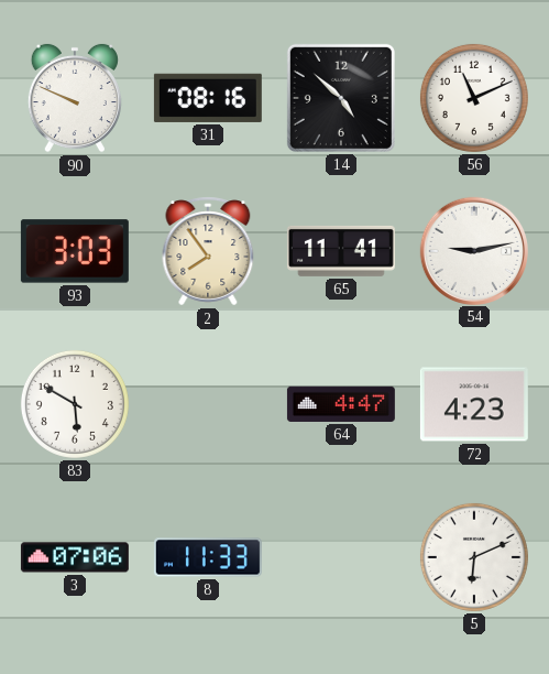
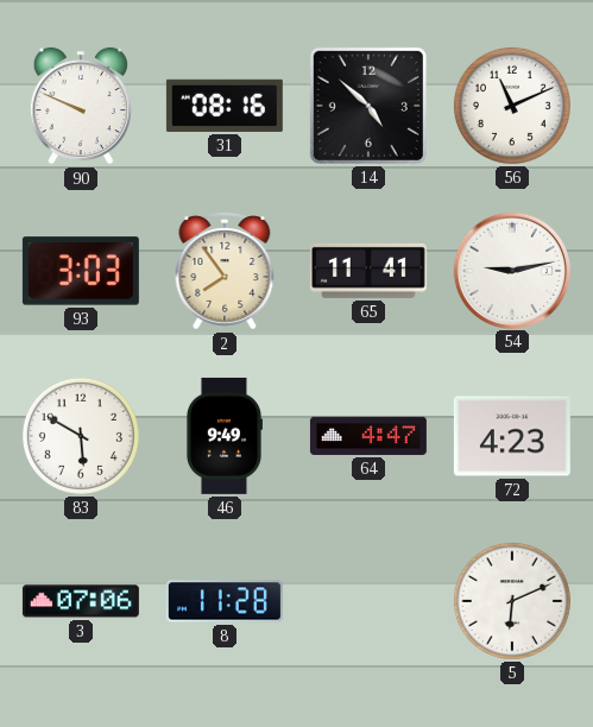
46: none -> 9:49
8: 11:33 -> 11:28
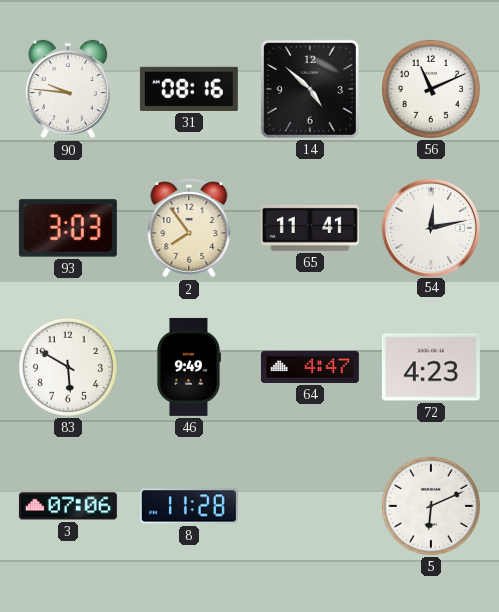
90: 9:49 -> 9:46
54: 9:13 -> 12:13
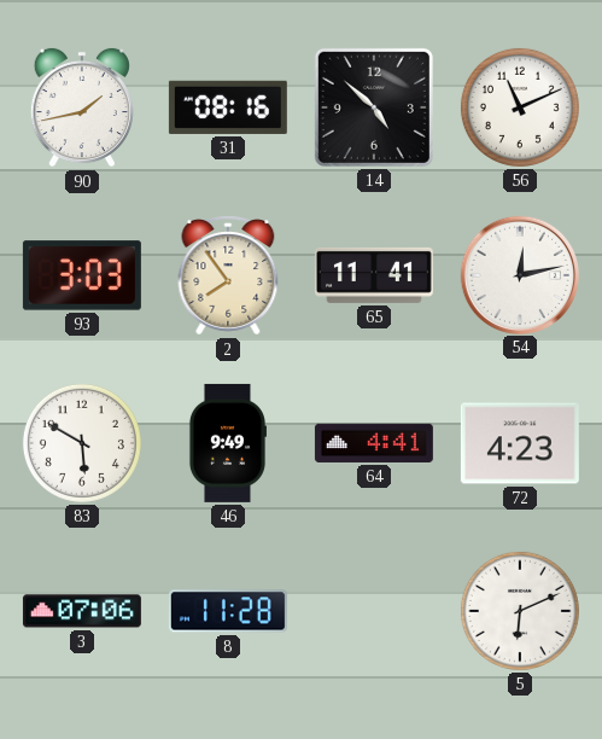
90: 9:46 -> 1:43
64: 4:47 -> 4:41
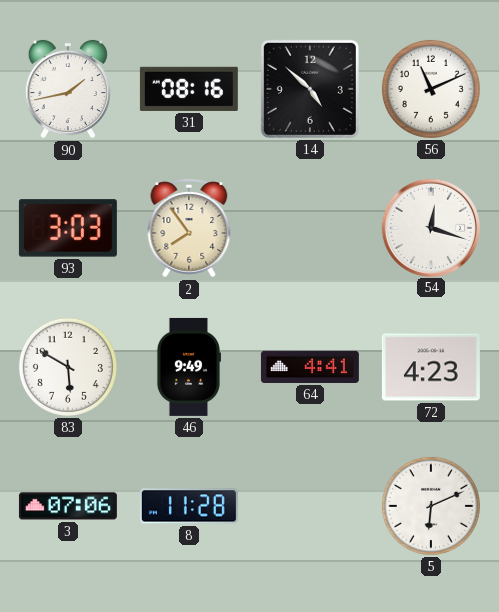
65: 11:41 -> none
54: 12:13 -> 12:18
